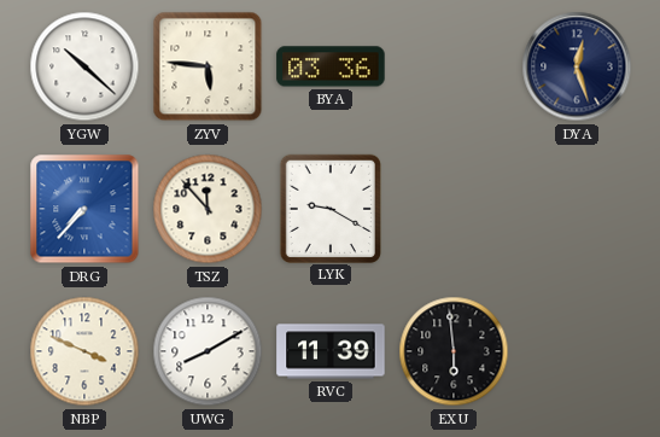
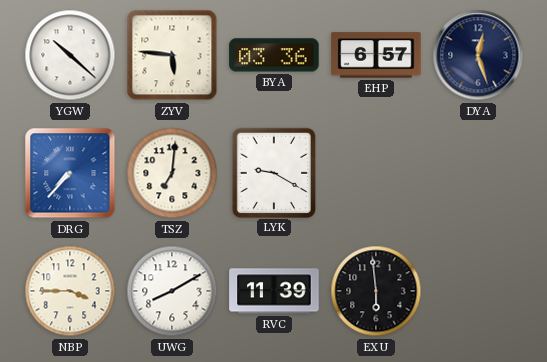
EHP: none -> 6:57
TSZ: 11:53 -> 7:01
NBP: 3:49 -> 3:45
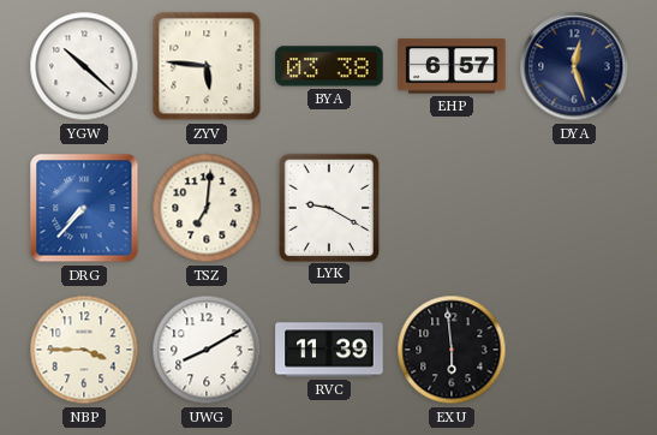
BYA: 03:36 -> 03:38
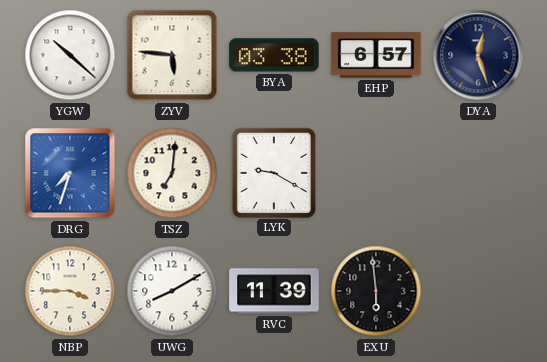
DRG: 7:37 -> 7:33
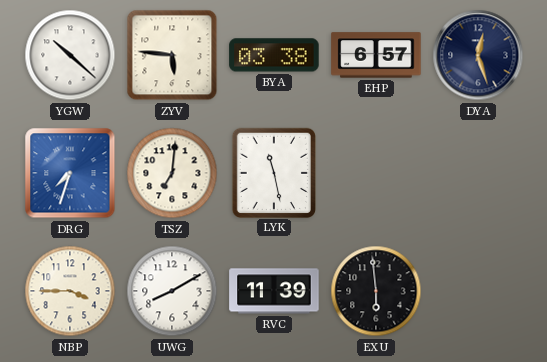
LYK: 9:20 -> 11:28
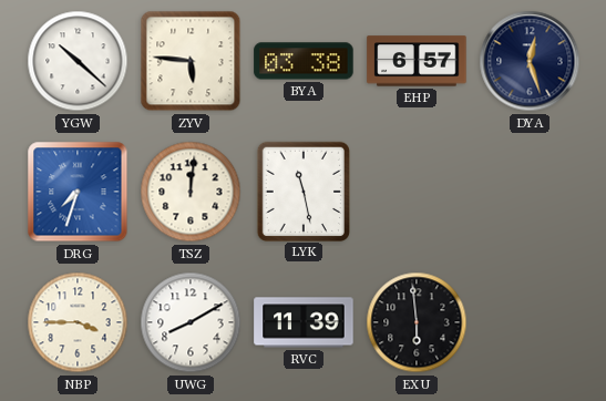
TSZ: 7:01 -> 12:01
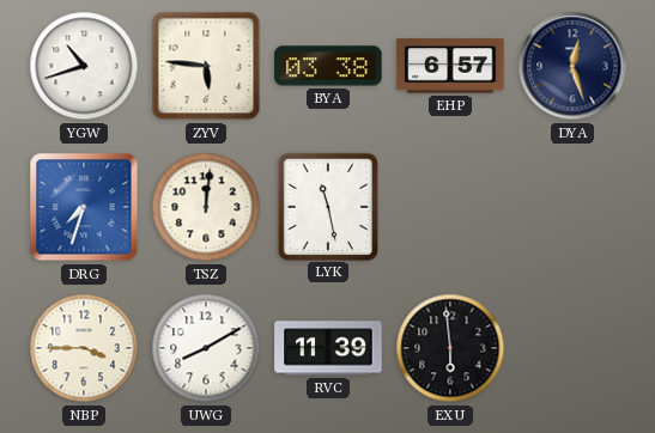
YGW: 10:22 -> 10:42
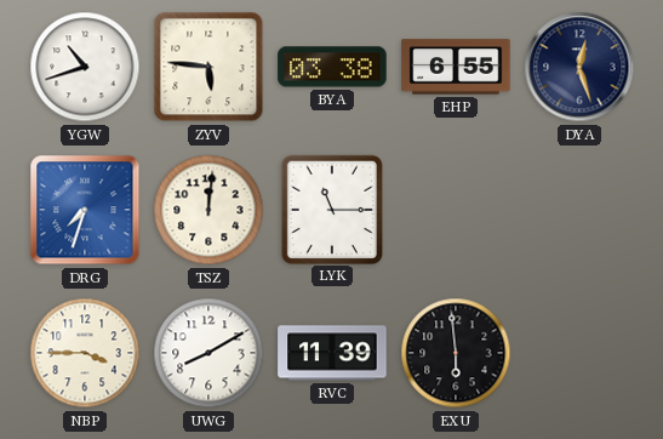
EHP: 6:57 -> 6:55
LYK: 11:28 -> 11:15
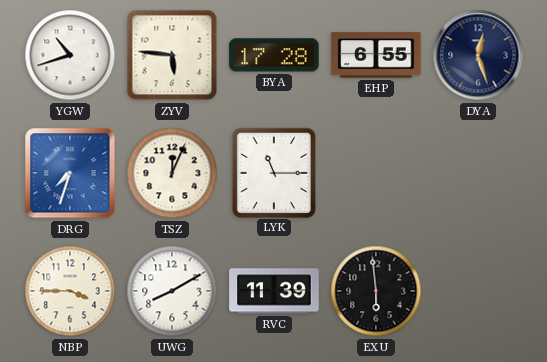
BYA: 03:38 -> 17:28
TSZ: 12:01 -> 12:04
